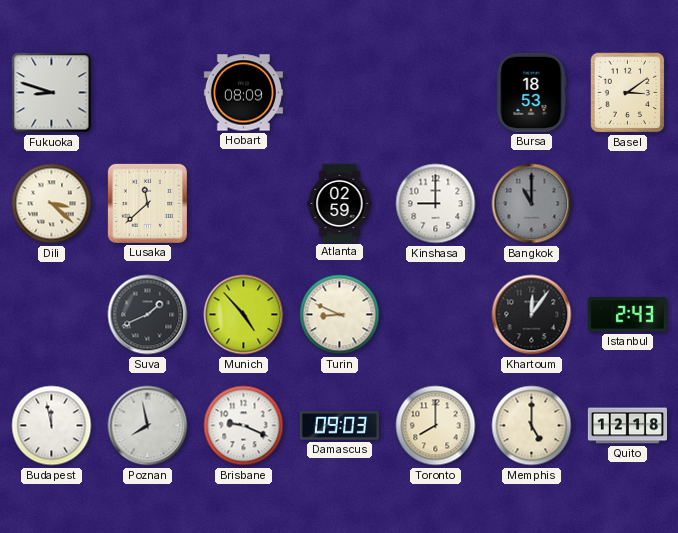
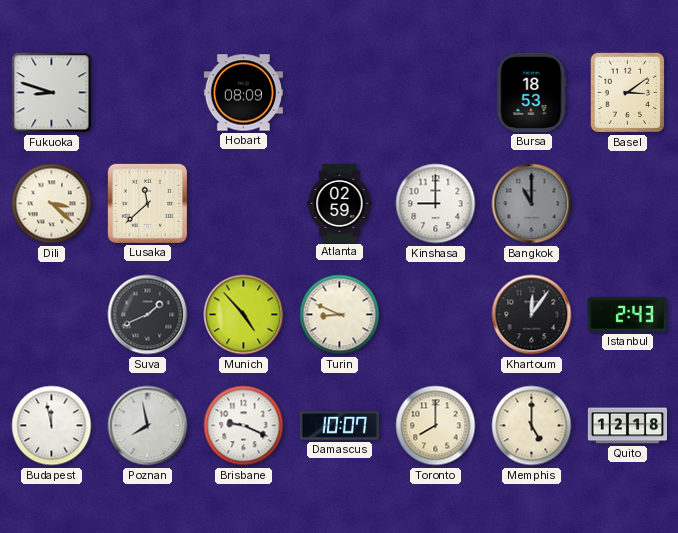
Damascus: 09:03 -> 10:07
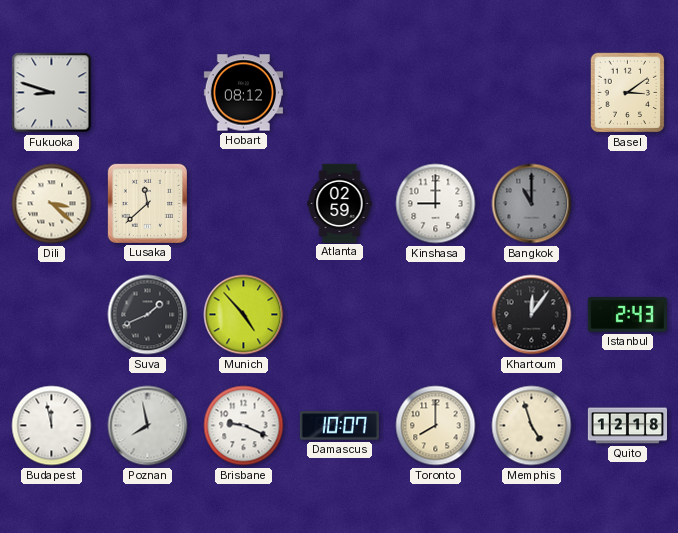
Hobart: 08:09 -> 08:12
Bursa: 18:53 -> none
Turin: 8:49 -> none
Memphis: 5:00 -> 4:57
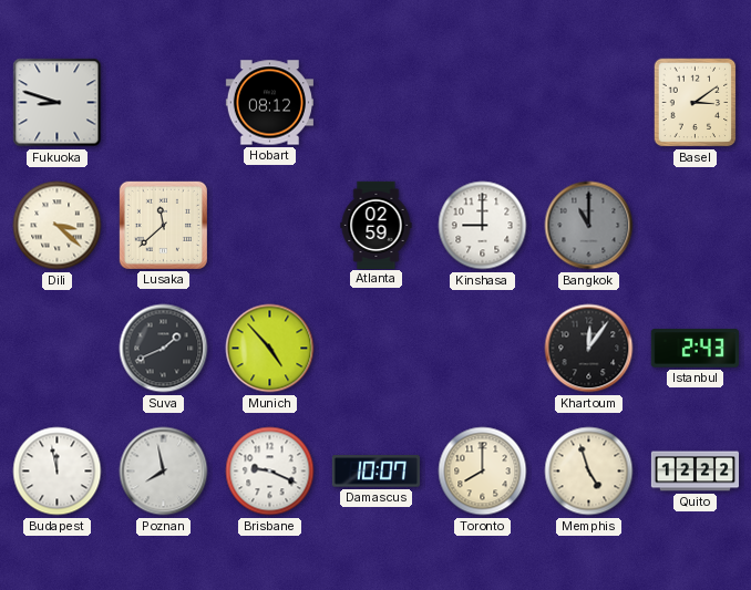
Quito: 12:18 -> 12:22
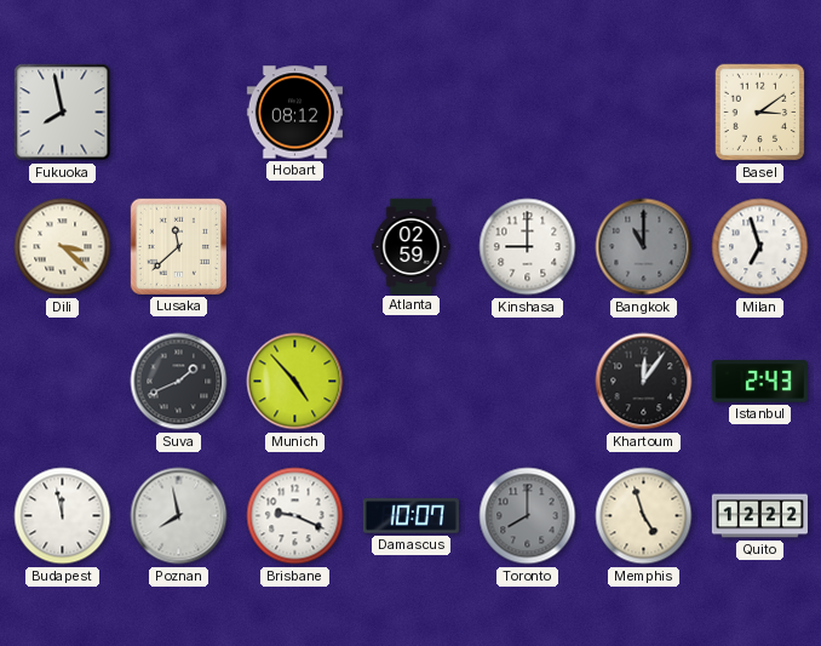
Fukuoka: 8:48 -> 7:58
Milan: none -> 6:57
Toronto dial: cream -> grey
